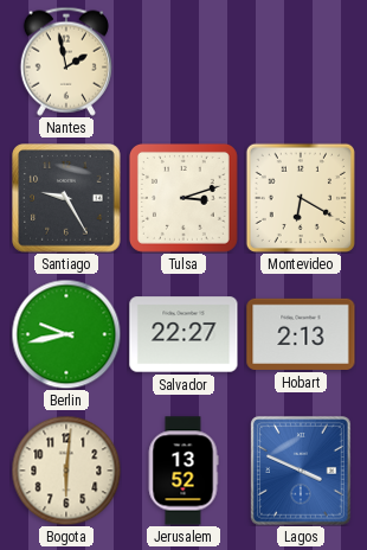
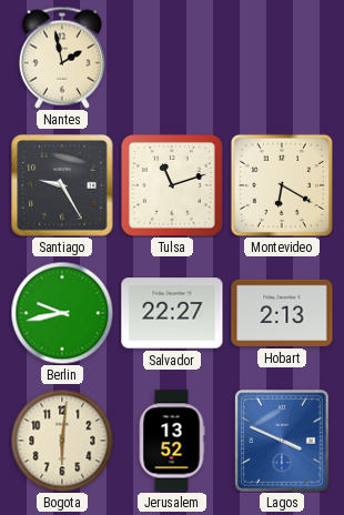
Tulsa: 3:12 -> 11:12
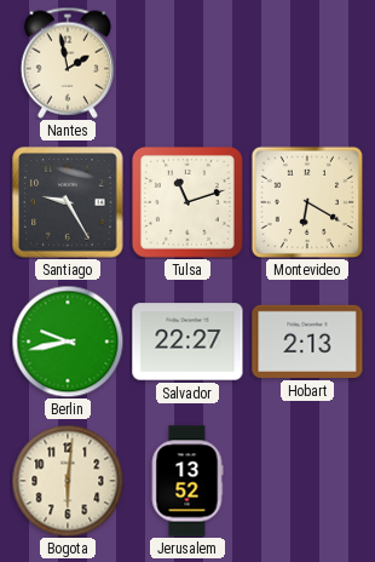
Lagos: 3:49 -> none
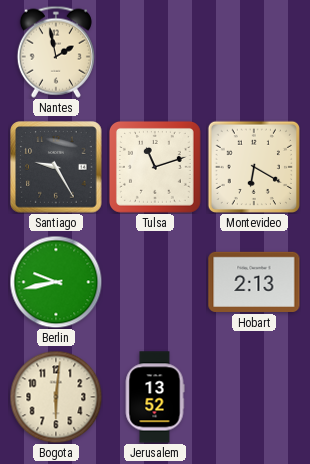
Salvador: 22:27 -> none
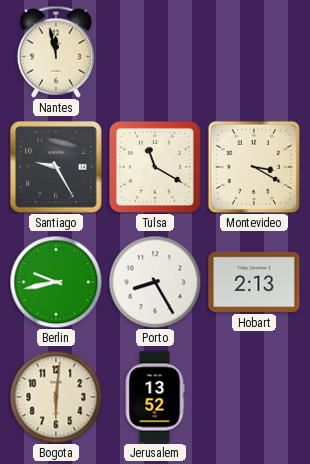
Nantes: 1:58 -> 11:58
Tulsa: 11:12 -> 11:20
Montevideo: 6:20 -> 3:20
Porto: none -> 8:25
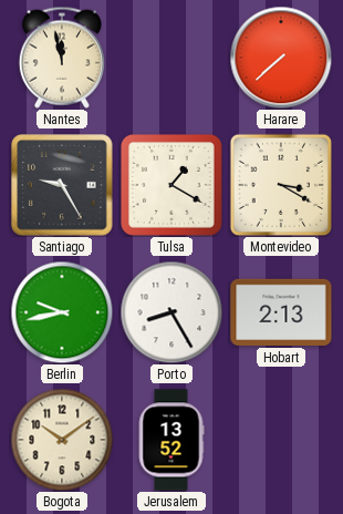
Harare: none -> 7:38
Tulsa: 11:20 -> 1:20
Bogota: 6:01 -> 10:09
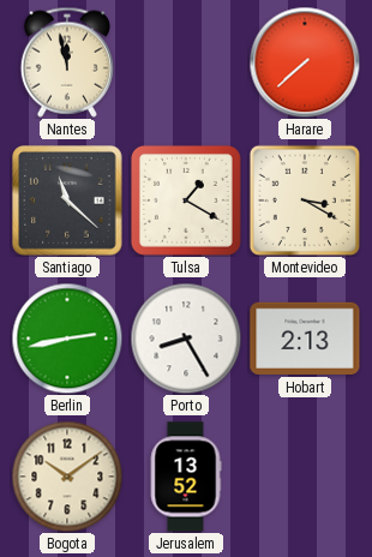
Santiago: 9:25 -> 11:22
Berlin: 9:43 -> 2:43
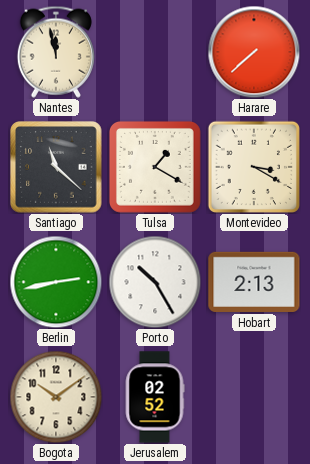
Porto: 8:25 -> 10:25
Jerusalem: 13:52 -> 02:52
